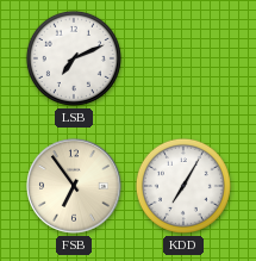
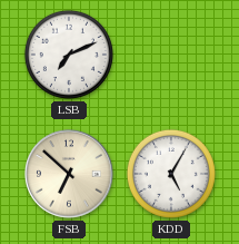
FSB: 6:54 -> 6:52
KDD: 7:05 -> 5:05
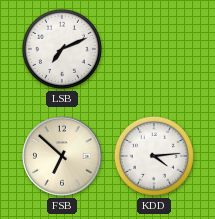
KDD: 5:05 -> 4:14
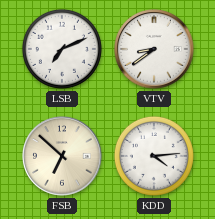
VTV: none -> 8:39
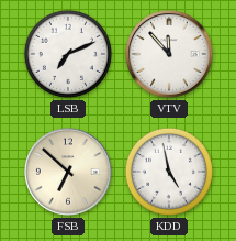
VTV: 8:39 -> 11:53
KDD: 4:14 -> 4:58
